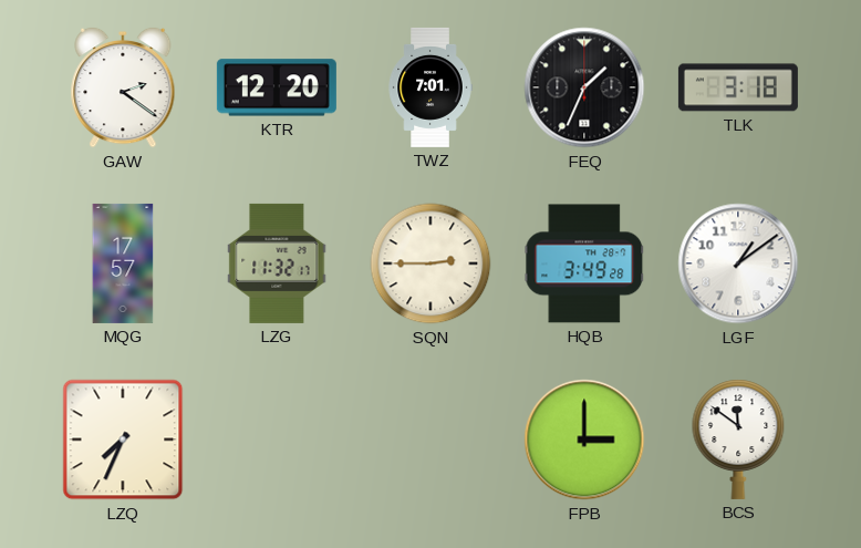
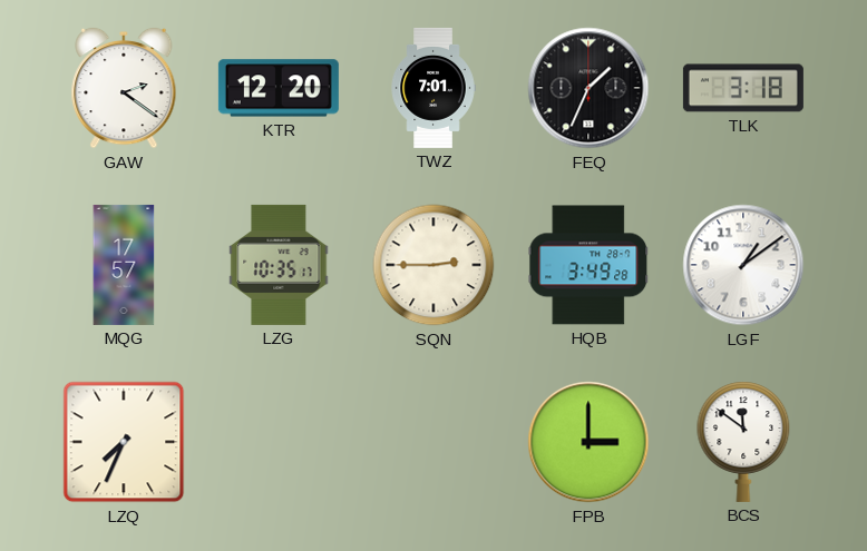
LZG: 11:32 -> 10:35
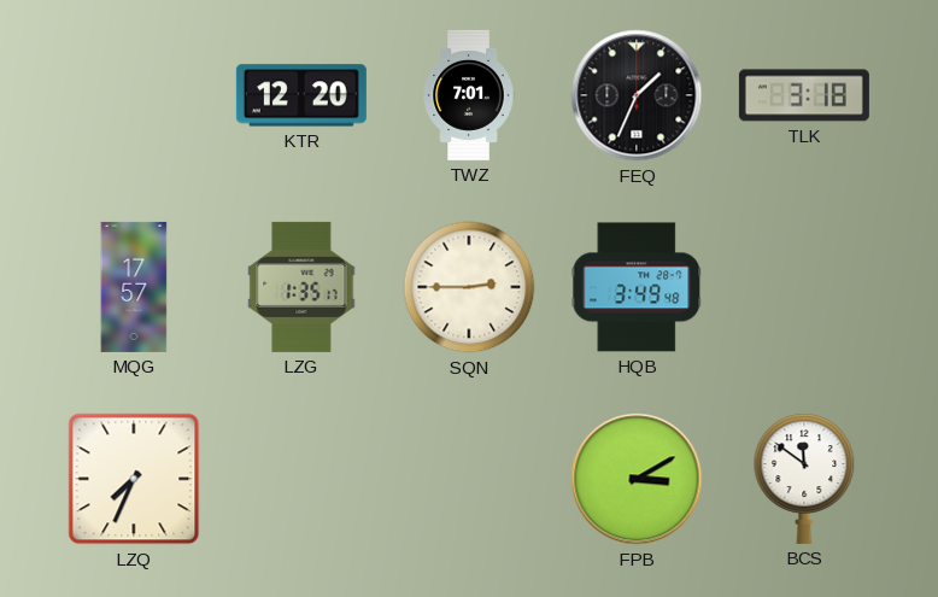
GAW: 2:21 -> none
LZG: 10:35 -> 1:35
HQB: 3:49:28 -> 3:49:48
LGF: 1:09 -> none
FPB: 3:00 -> 3:10
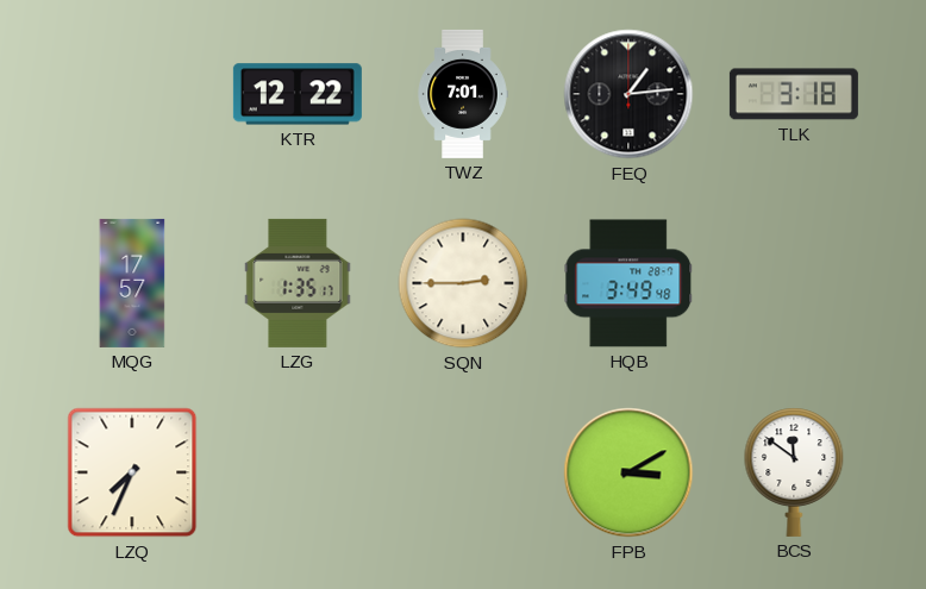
KTR: 12:20 -> 12:22
FEQ: 1:34 -> 1:14
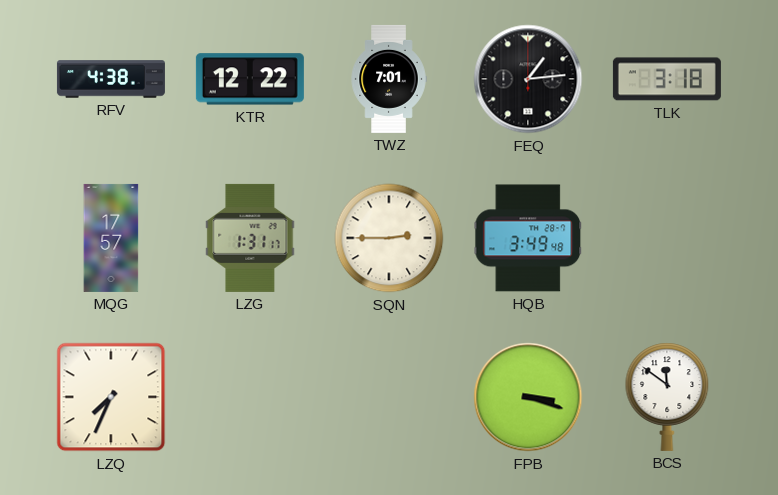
RFV: none -> 4:38
LZG: 1:35 -> 1:31
FPB: 3:10 -> 3:18
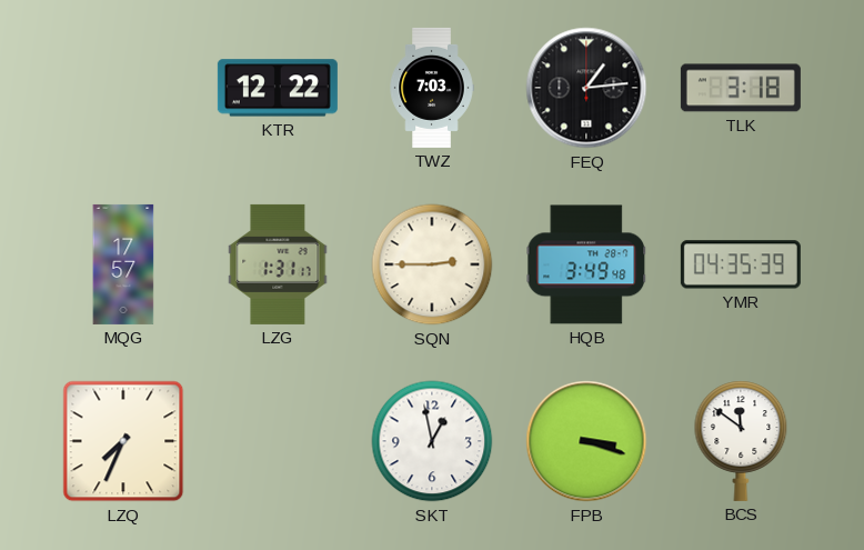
RFV: 4:38 -> none
TWZ: 7:01 -> 7:03
YMR: none -> 04:35
SKT: none -> 12:58
